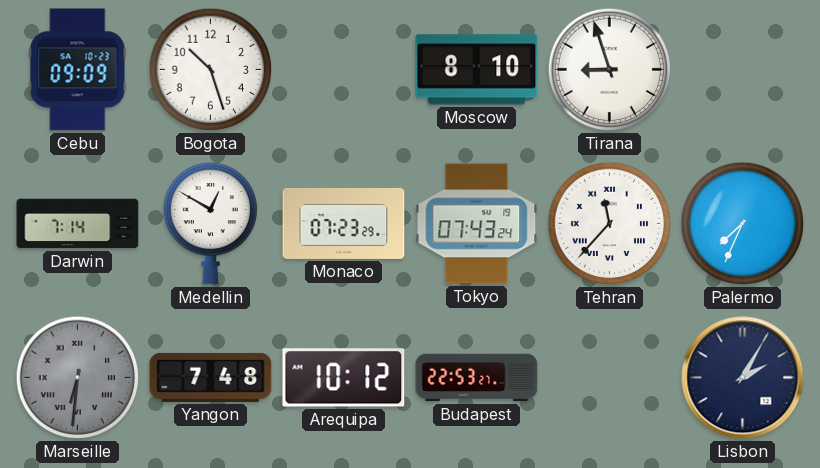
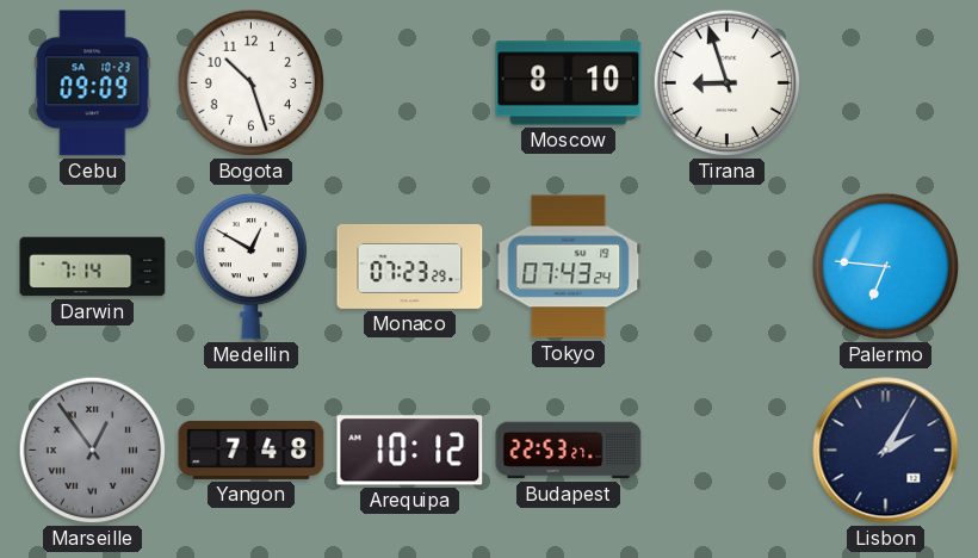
Tehran: 11:37 -> none
Palermo: 7:34 -> 6:46
Marseille: 6:31 -> 12:54
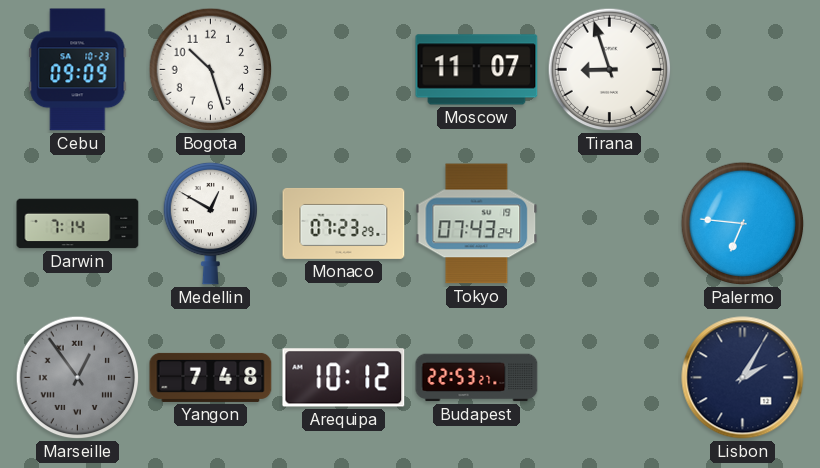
Moscow: 8:10 -> 11:07
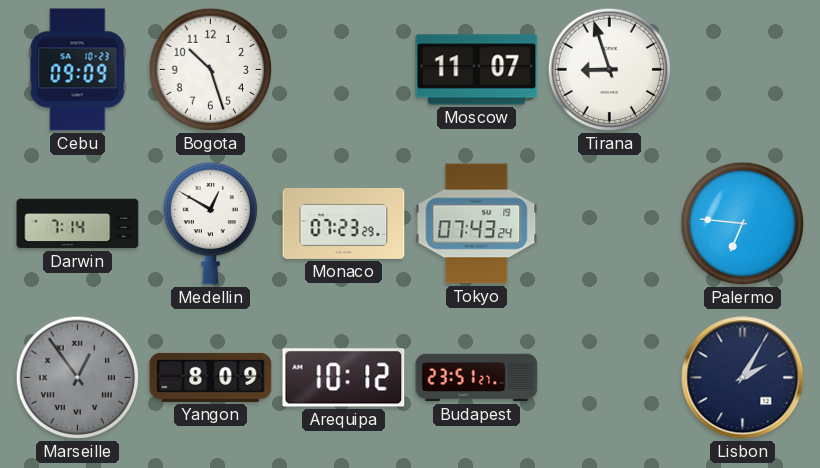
Yangon: 7:48 -> 8:09
Budapest: 22:53 -> 23:51
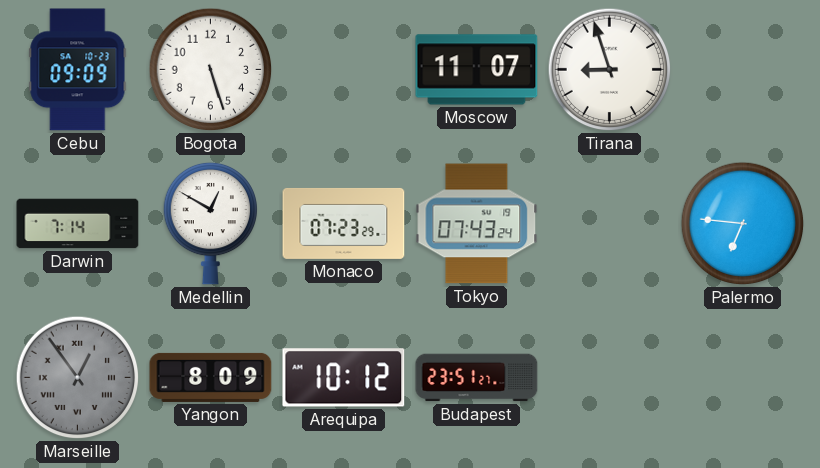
Bogota: 10:27 -> 5:27
Lisbon: 2:05 -> none
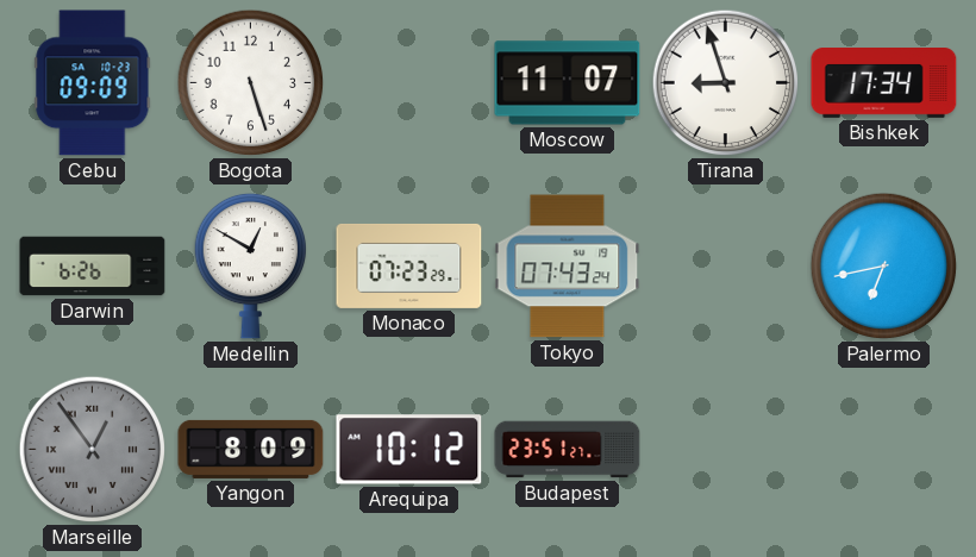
Bishkek: none -> 17:34
Darwin: 7:14 -> 6:26
Palermo: 6:46 -> 6:43
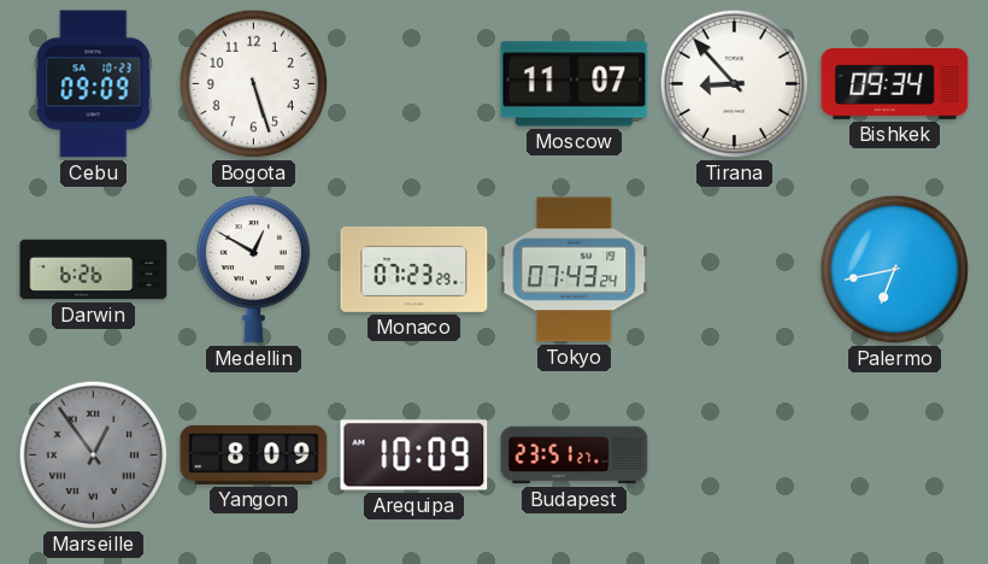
Tirana: 8:57 -> 8:53
Bishkek: 17:34 -> 09:34
Arequipa: 10:12 -> 10:09
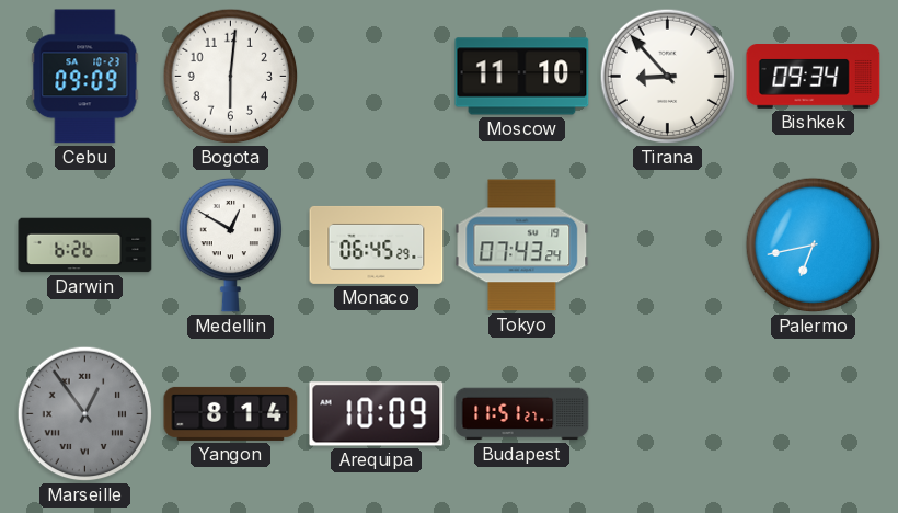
Bogota: 5:27 -> 6:01
Moscow: 11:07 -> 11:10
Monaco: 07:23 -> 06:45
Yangon: 8:09 -> 8:14
Budapest: 23:51 -> 11:51
